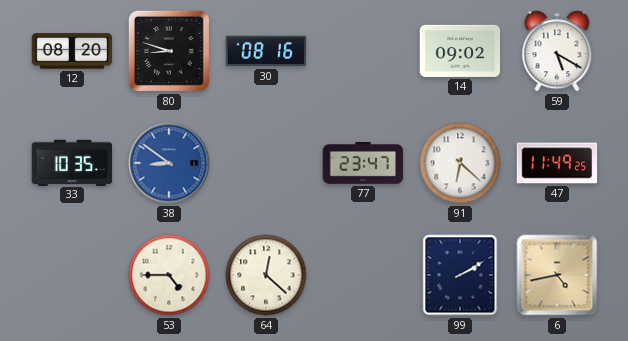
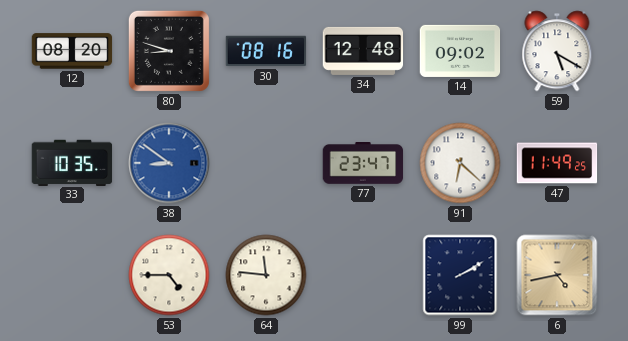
34: none -> 12:48
64: 12:22 -> 11:46
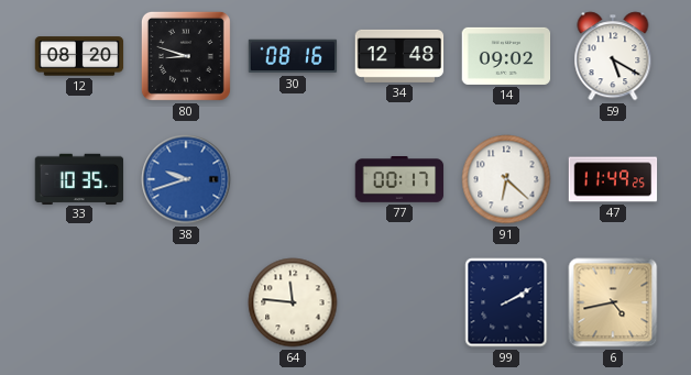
38: 8:51 -> 9:42
77: 23:47 -> 00:17
53: 4:45 -> none
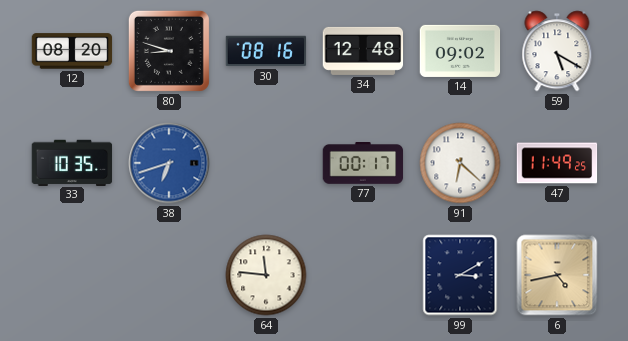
38: 9:42 -> 6:42
99: 2:10 -> 3:10
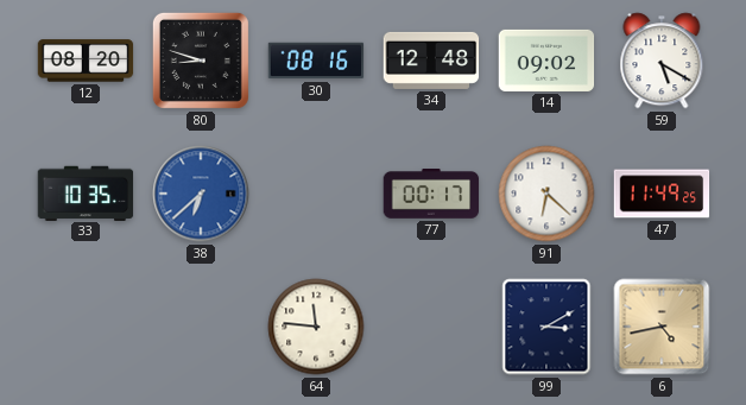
38: 6:42 -> 6:38
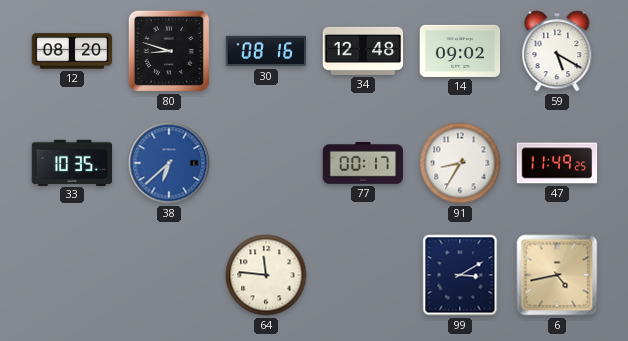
91: 6:22 -> 8:35
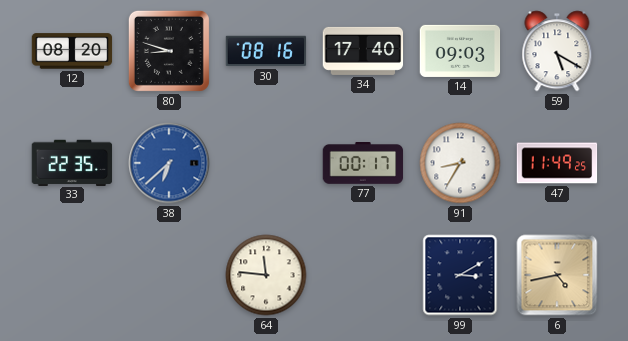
34: 12:48 -> 17:40
14: 09:02 -> 09:03
33: 10:35 -> 22:35
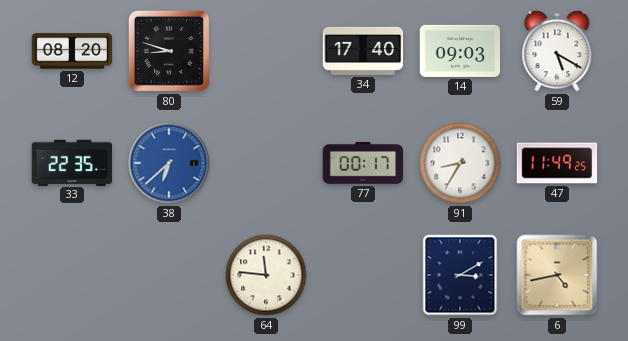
30: 08:16 -> none
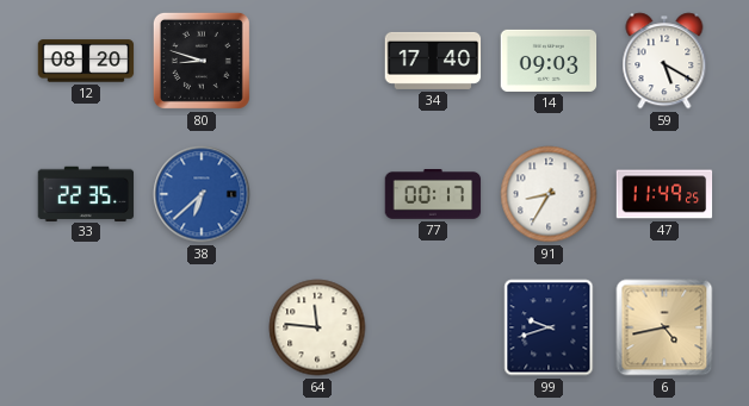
99: 3:10 -> 9:42
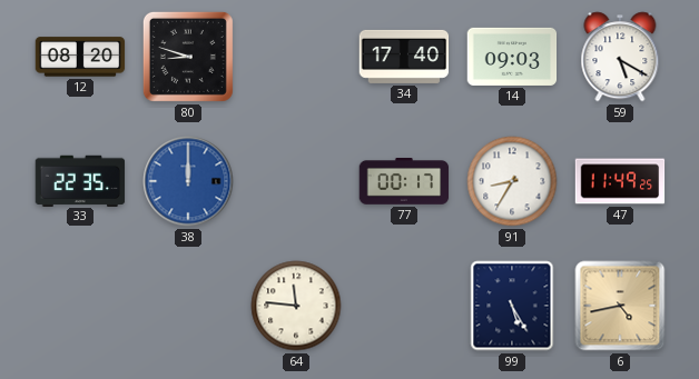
38: 6:38 -> 12:00
99: 9:42 -> 5:25
